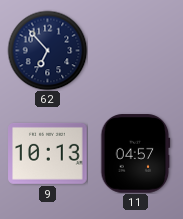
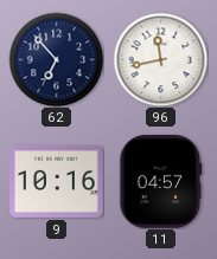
96: none -> 11:43
9: 10:13 -> 10:16
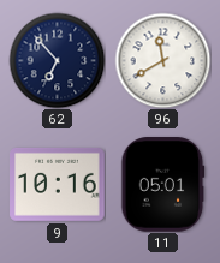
96: 11:43 -> 11:40
11: 04:57 -> 05:01
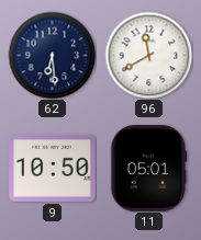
62: 6:53 -> 6:29
9: 10:16 -> 10:50
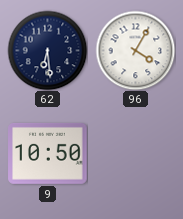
96: 11:40 -> 4:05
11: 05:01 -> none
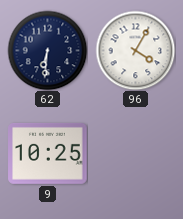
62: 6:29 -> 6:31
9: 10:50 -> 10:25
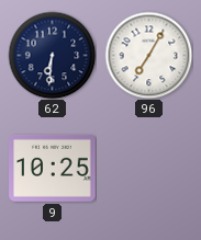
96: 4:05 -> 7:05
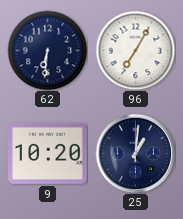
9: 10:25 -> 10:20
25: none -> 1:01
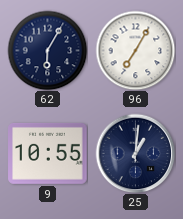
62: 6:31 -> 6:05
9: 10:20 -> 10:55
